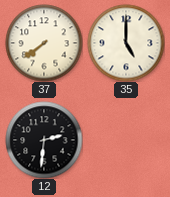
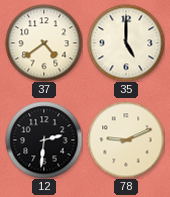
37: 7:39 -> 4:39
78: none -> 9:11
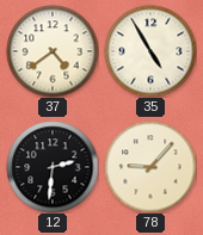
35: 5:00 -> 4:55
78: 9:11 -> 9:07
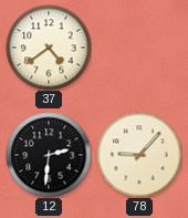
35: 4:55 -> none
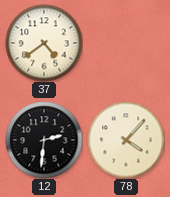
78: 9:07 -> 4:07
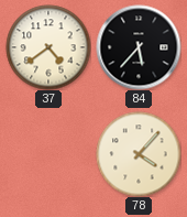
84: none -> 5:37
12: 2:31 -> none
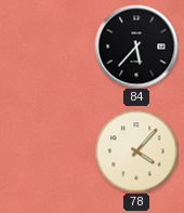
37: 4:39 -> none
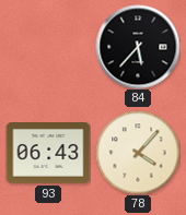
93: none -> 06:43
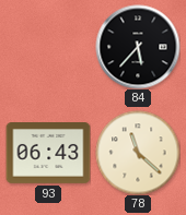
78: 4:07 -> 11:22
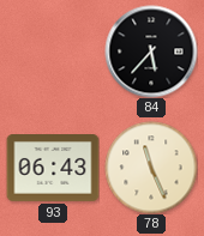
78: 11:22 -> 11:26
